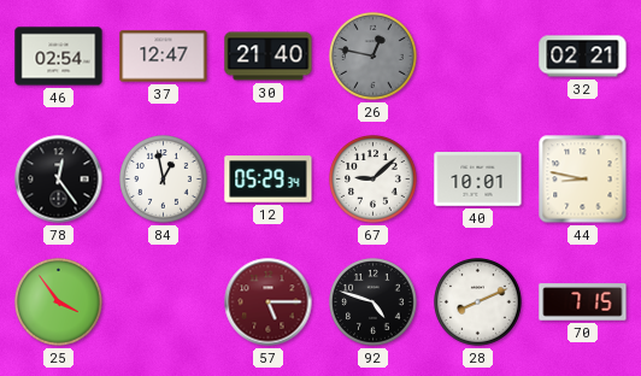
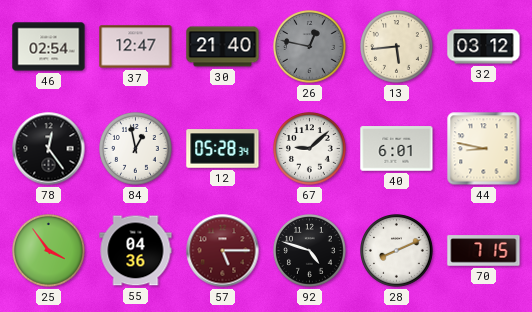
13: none -> 5:44
32: 02:21 -> 03:12
12: 05:29 -> 05:28
40: 10:01 -> 6:01
55: none -> 04:36
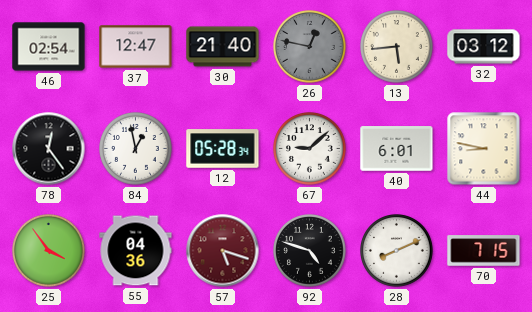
57: 5:15 -> 5:18
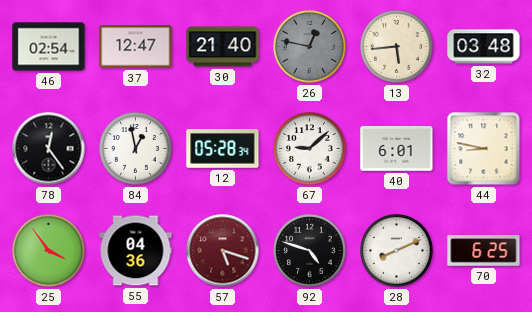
32: 03:12 -> 03:48
70: 7:15 -> 6:25
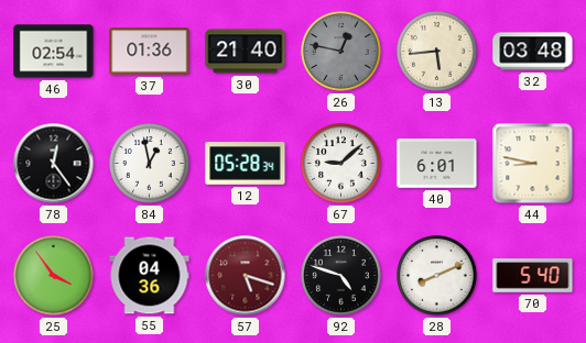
37: 12:47 -> 01:36
70: 6:25 -> 5:40
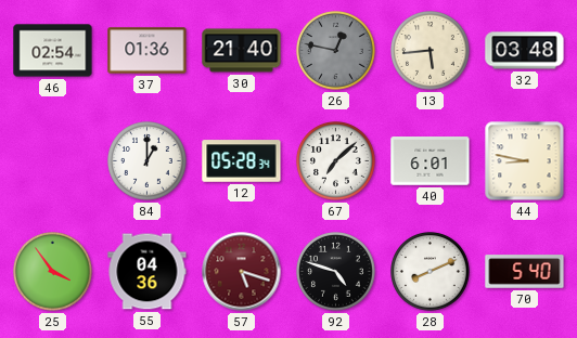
78: 12:24 -> none
84: 12:58 -> 1:00
67: 9:08 -> 7:08
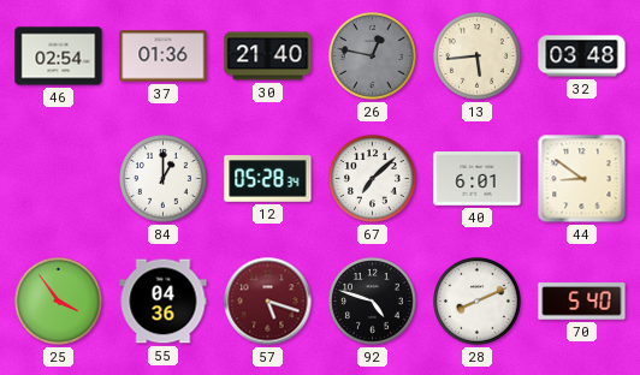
44: 8:47 -> 8:51
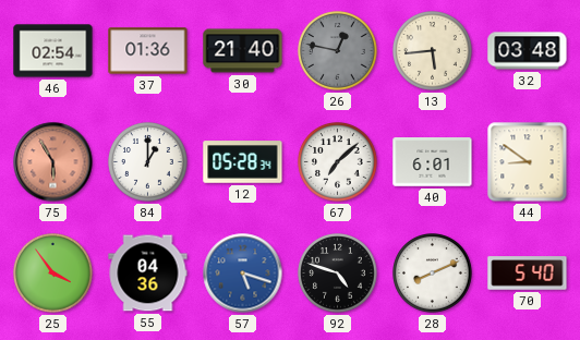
75: none -> 5:55
57 dial: burgundy -> blue
